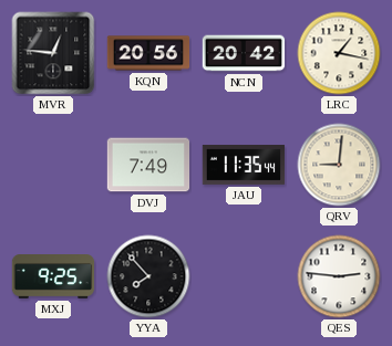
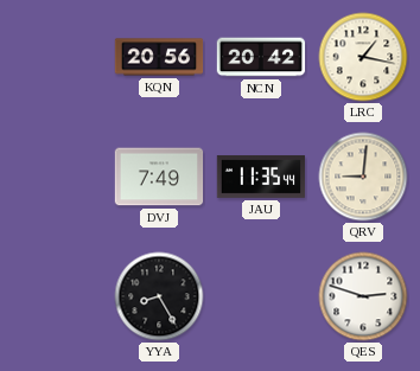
MVR: 12:46 -> none
MXJ: 9:25 -> none
YYA: 7:53 -> 8:25
QES: 2:46 -> 2:48
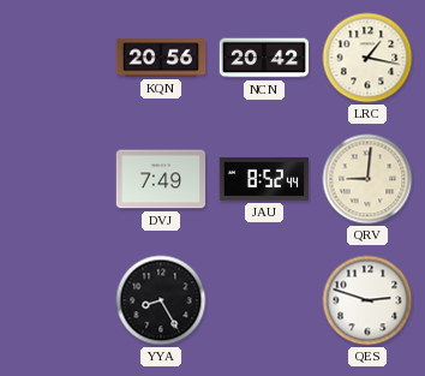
JAU: 11:35 -> 8:52
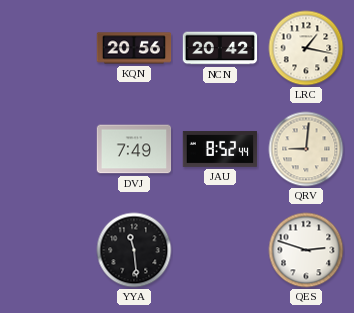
YYA: 8:25 -> 11:29
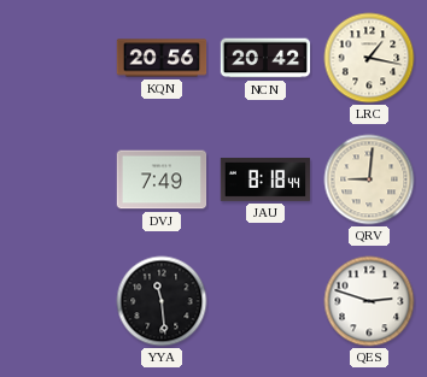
JAU: 8:52 -> 8:18
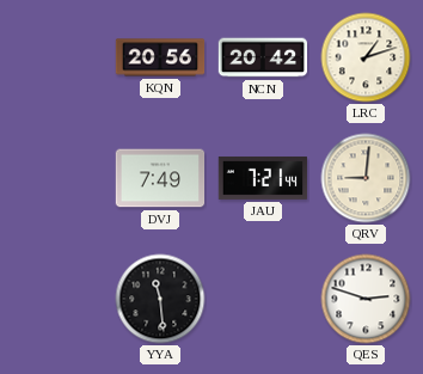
LRC: 1:17 -> 1:12
JAU: 8:18 -> 7:21
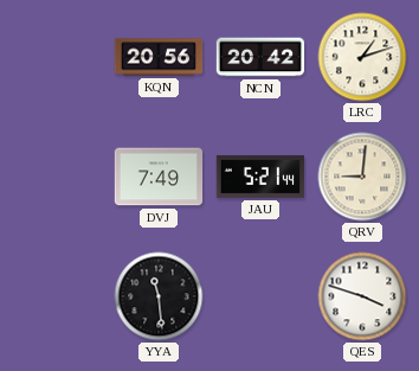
JAU: 7:21 -> 5:21
QES: 2:48 -> 3:48
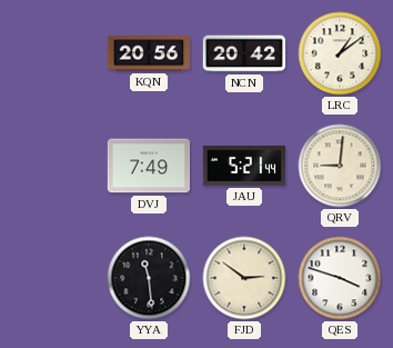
LRC: 1:12 -> 1:09
FJD: none -> 2:51
